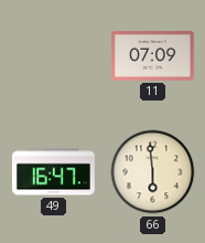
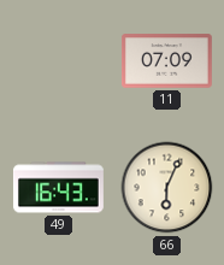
49: 16:47 -> 16:43
66: 5:59 -> 6:04
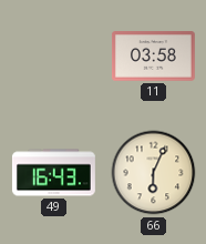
11: 07:09 -> 03:58
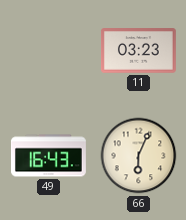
11: 03:58 -> 03:23
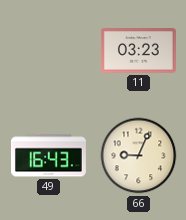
66: 6:04 -> 9:04
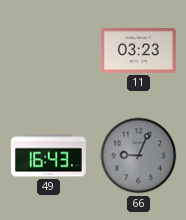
66 dial: cream -> grey
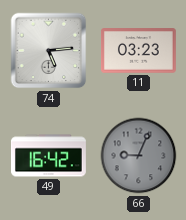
74: none -> 5:14
49: 16:43 -> 16:42
